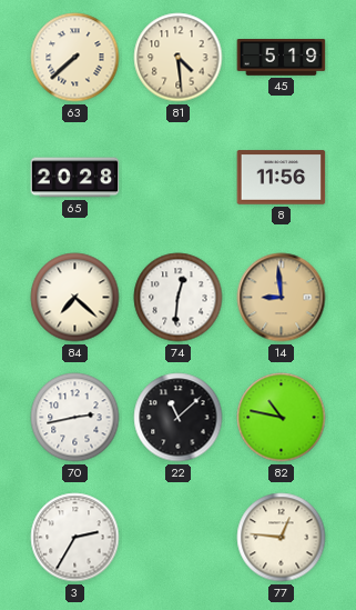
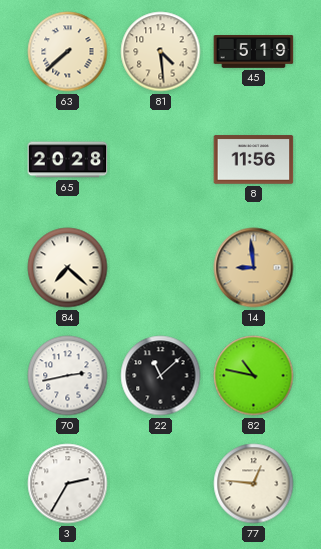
74: 12:31 -> none
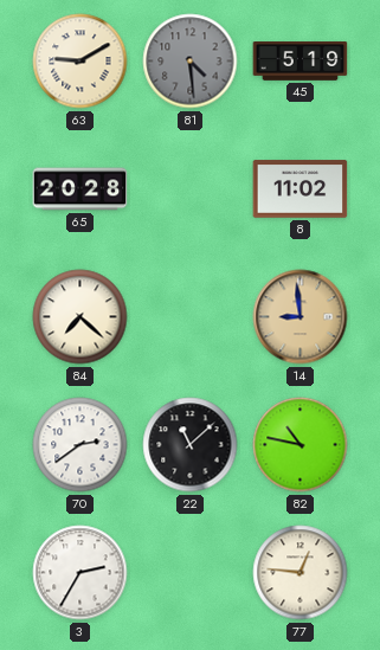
63: 7:38 -> 9:10
81 dial: cream -> grey
8: 11:56 -> 11:02
70: 2:43 -> 2:39
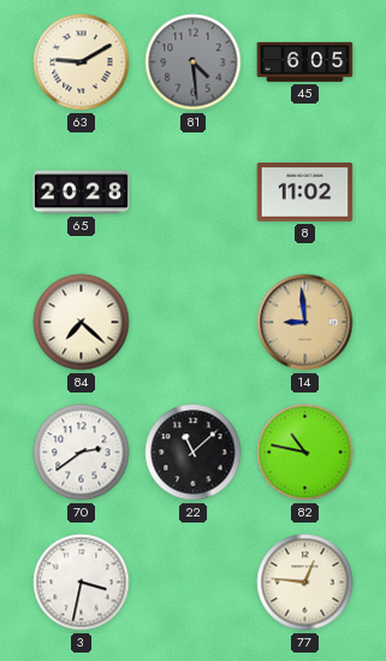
45: 5:19 -> 6:05
3: 2:35 -> 3:32
